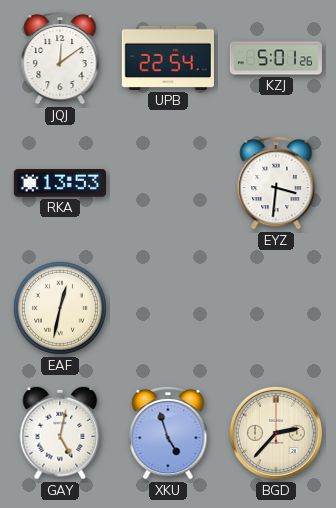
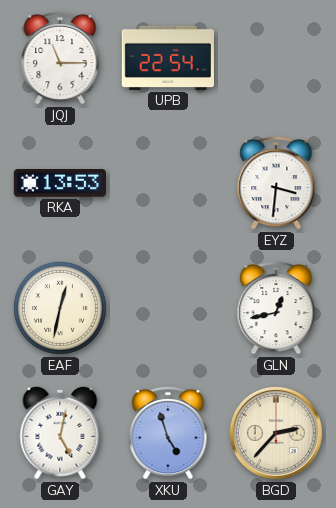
JQJ: 12:09 -> 11:15
KZJ: 5:01 -> none
GLN: none -> 12:43
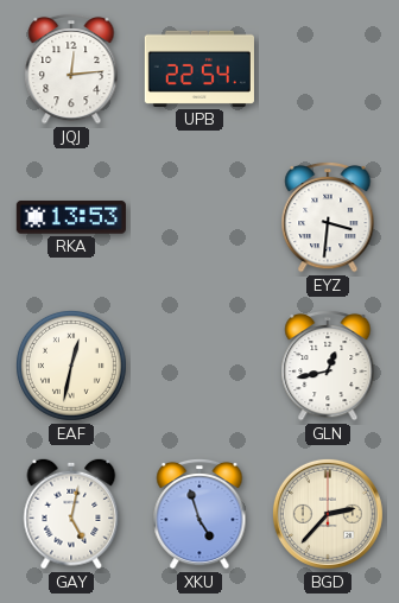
JQJ: 11:15 -> 12:14
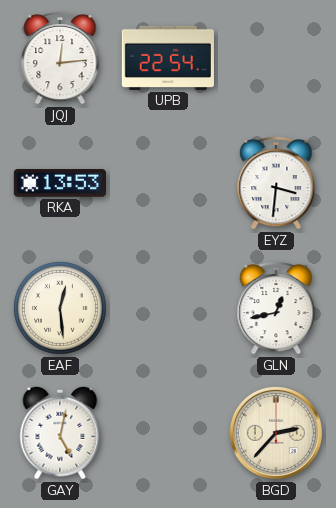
EAF: 12:32 -> 12:29
XKU: 4:57 -> none
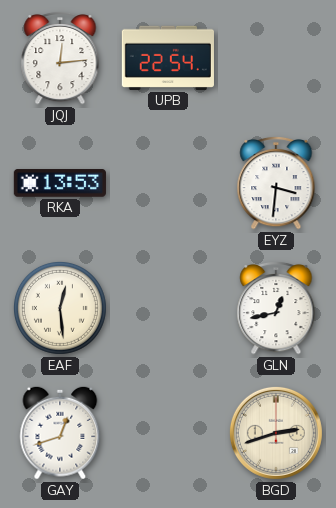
GAY: 5:02 -> 12:42
BGD: 2:37 -> 2:42
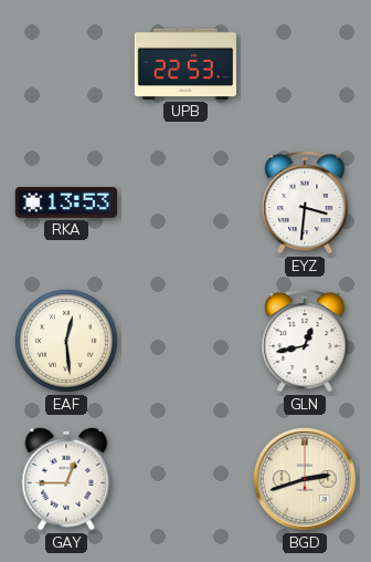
JQJ: 12:14 -> none
UPB: 22:54 -> 22:53
GAY: 12:42 -> 12:45
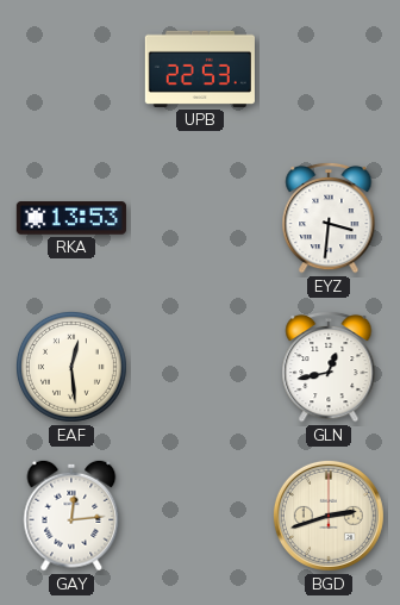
GAY: 12:45 -> 12:14
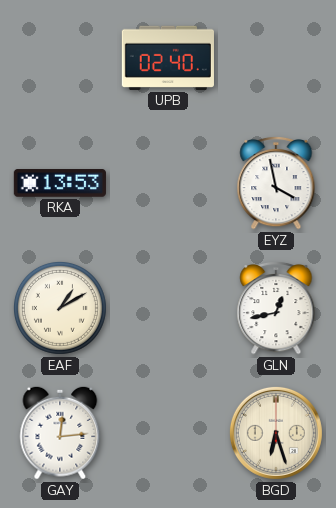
UPB: 22:53 -> 02:40
EYZ: 3:31 -> 3:58
EAF: 12:29 -> 1:10
BGD: 2:42 -> 6:27
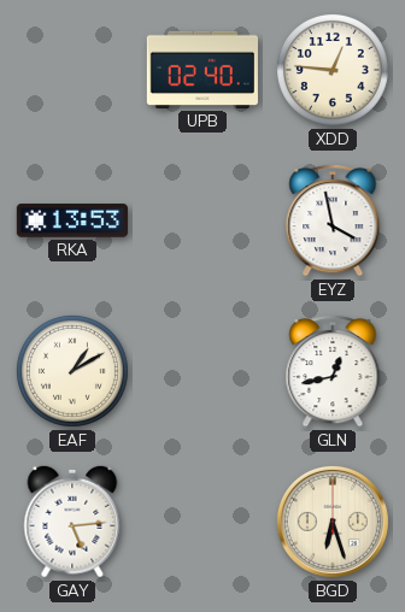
XDD: none -> 12:46
GAY: 12:14 -> 5:14
